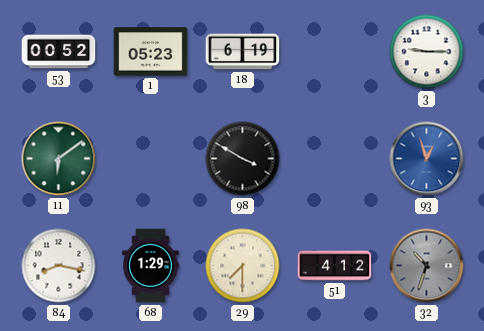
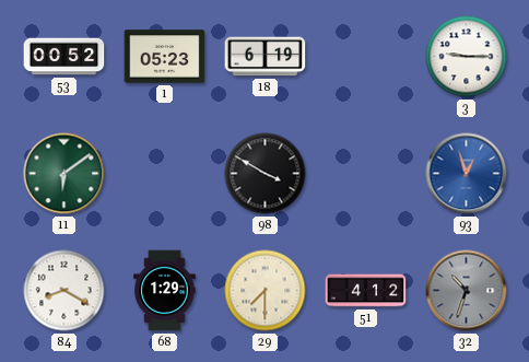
84: 8:17 -> 8:20
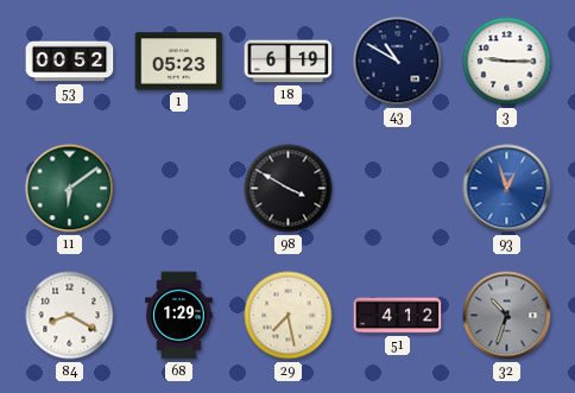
43: none -> 10:50
29: 7:30 -> 7:28
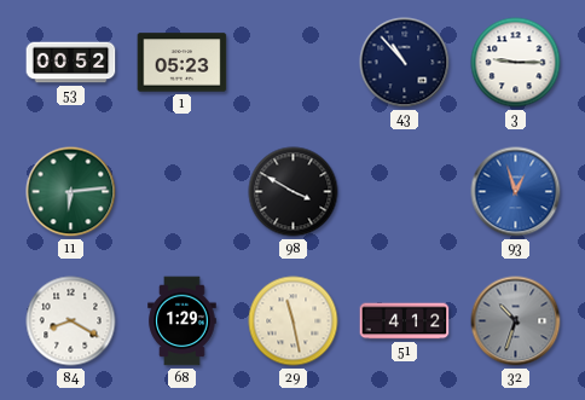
18: 6:19 -> none
43: 10:50 -> 10:53
11: 6:09 -> 6:14
29: 7:28 -> 11:28
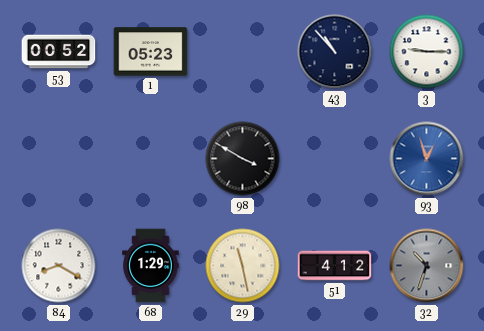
11: 6:14 -> none
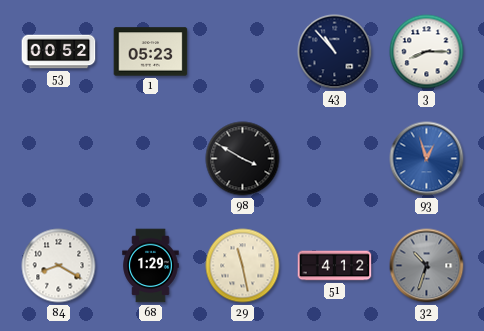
3: 9:15 -> 8:15
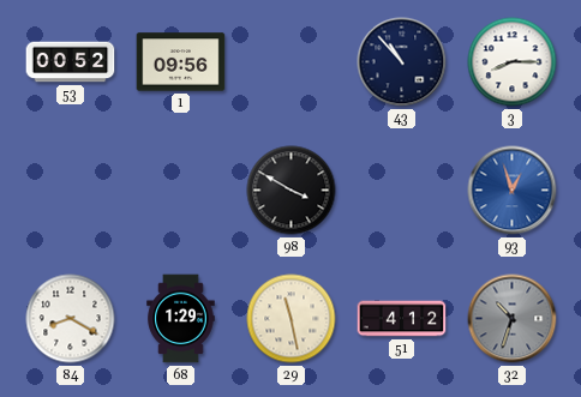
1: 05:23 -> 09:56
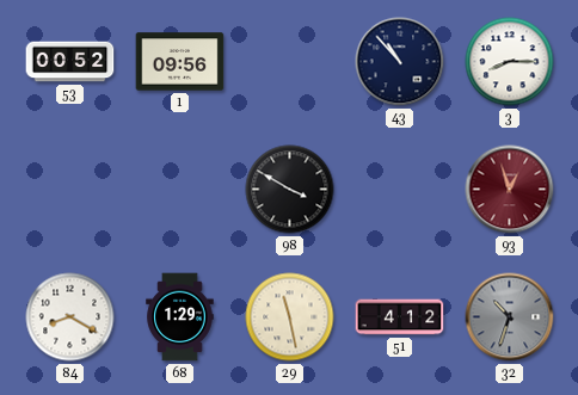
93 dial: blue -> burgundy
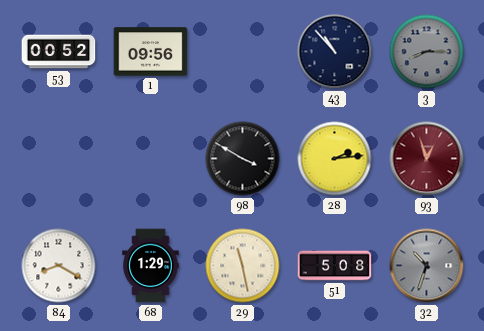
3 dial: white -> grey
28: none -> 2:14
51: 4:12 -> 5:08
